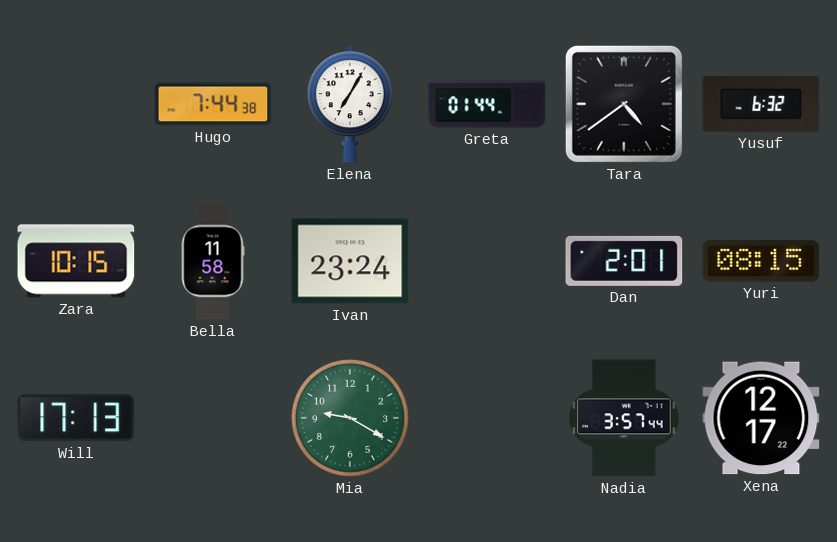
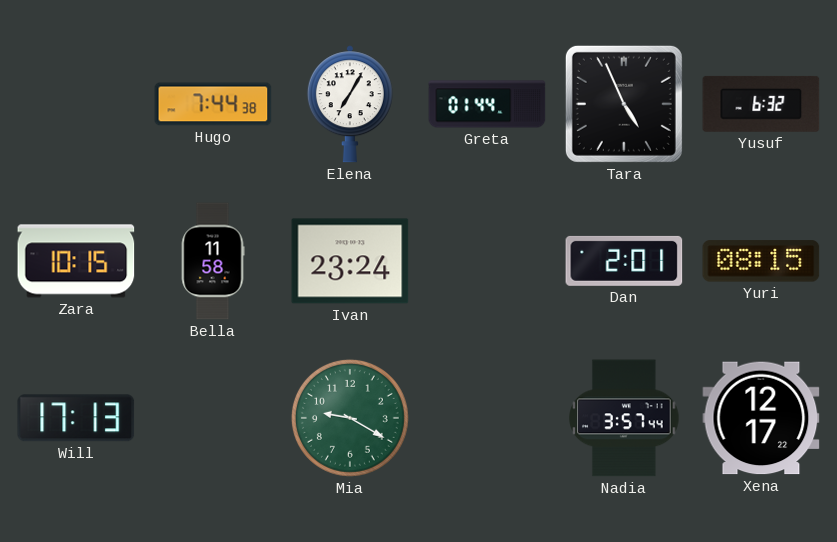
Tara: 4:39 -> 4:56
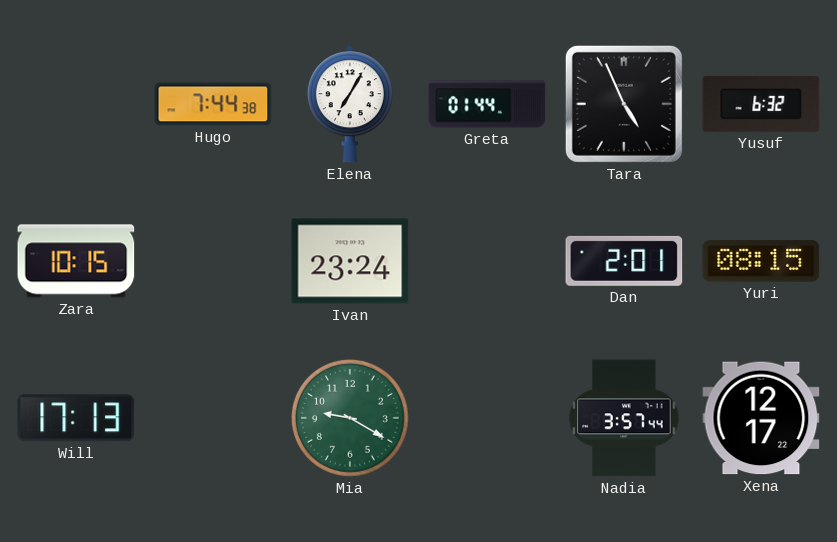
Bella: 11:58 -> none
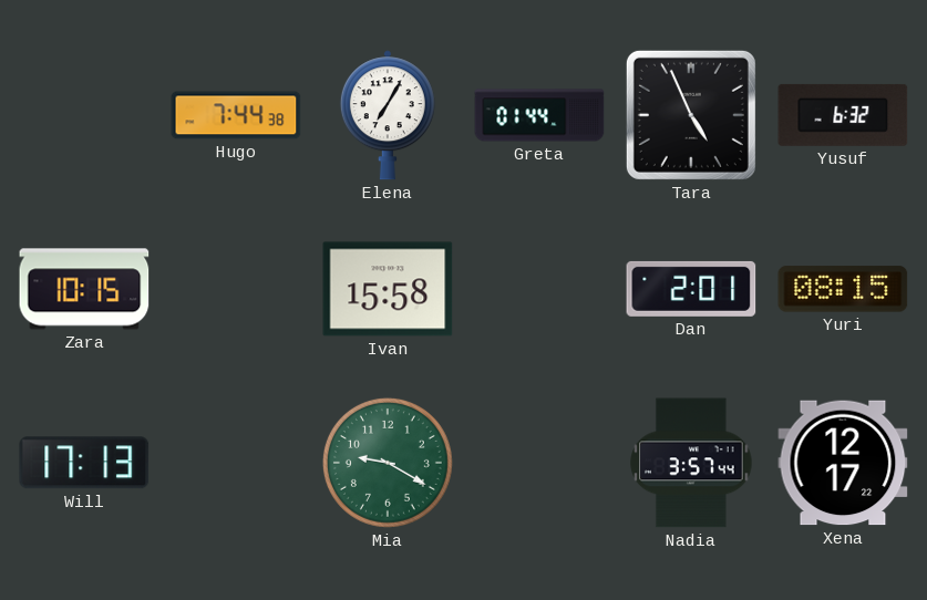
Ivan: 23:24 -> 15:58
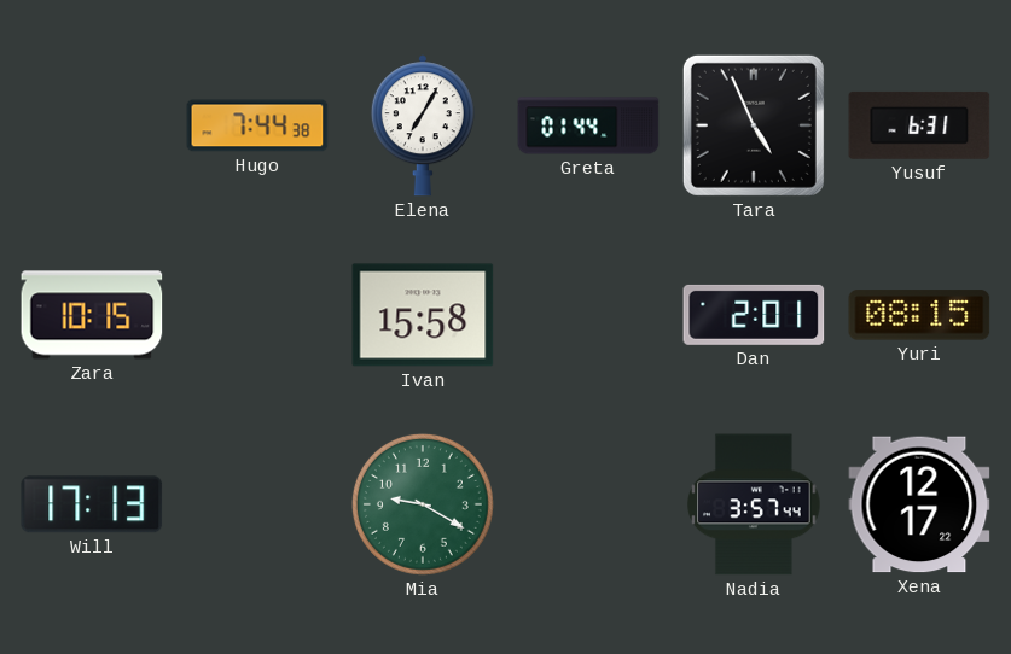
Yusuf: 6:32 -> 6:31
